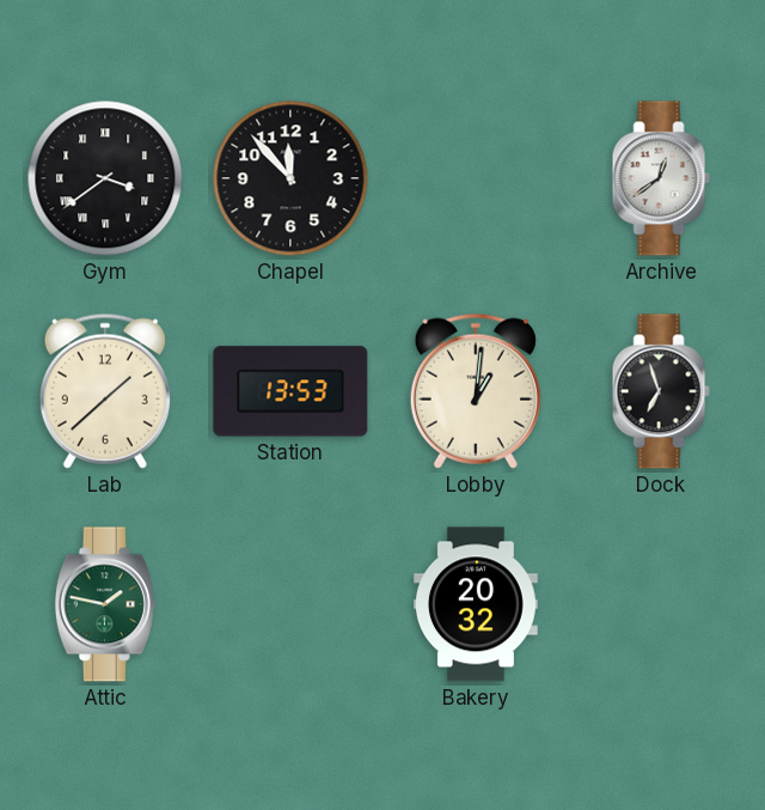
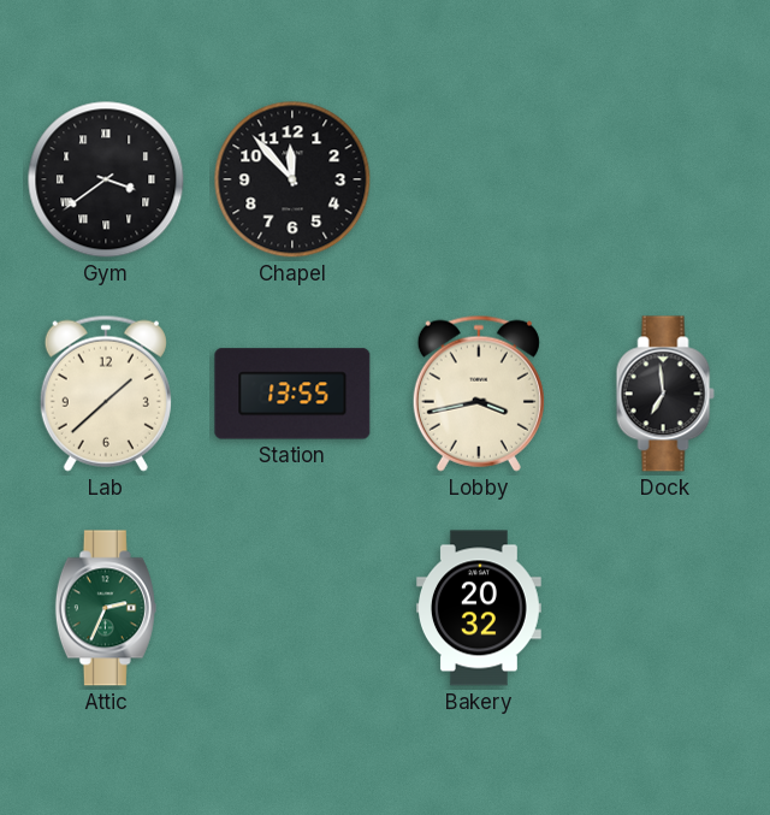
Archive: 12:39 -> none
Station: 13:53 -> 13:55
Lobby: 1:01 -> 3:43
Dock: 6:57 -> 6:59
Attic: 1:47 -> 2:34
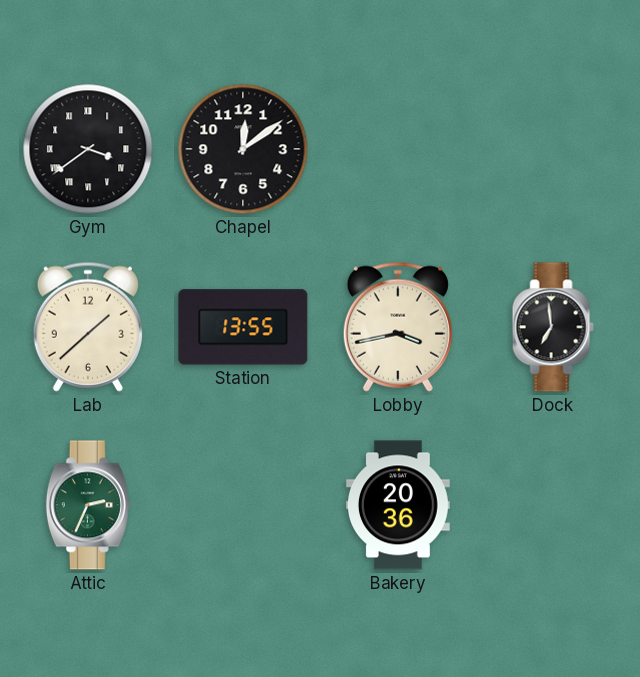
Chapel: 11:53 -> 12:09
Bakery: 20:32 -> 20:36
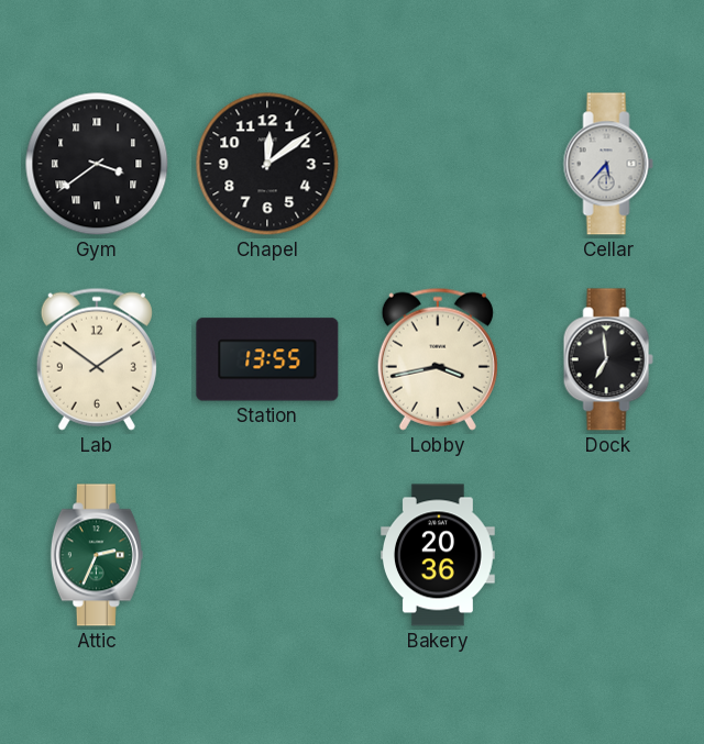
Cellar: none -> 5:37
Lab: 1:38 -> 1:51
